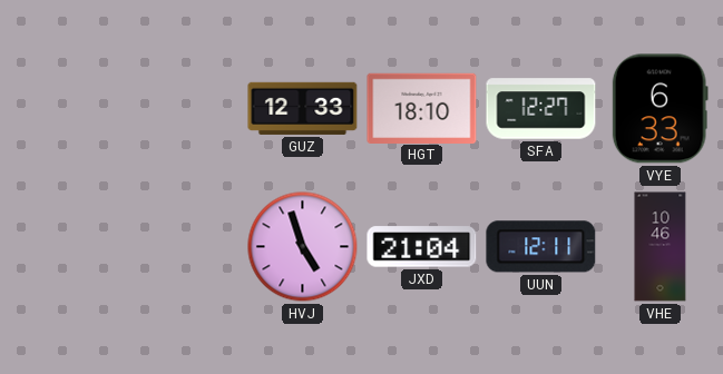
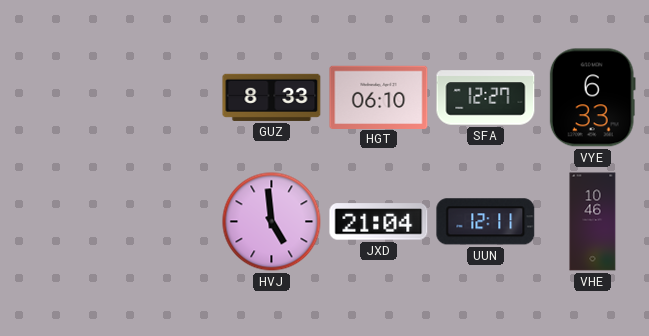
GUZ: 12:33 -> 8:33
HGT: 18:10 -> 06:10
HVJ: 4:57 -> 4:59
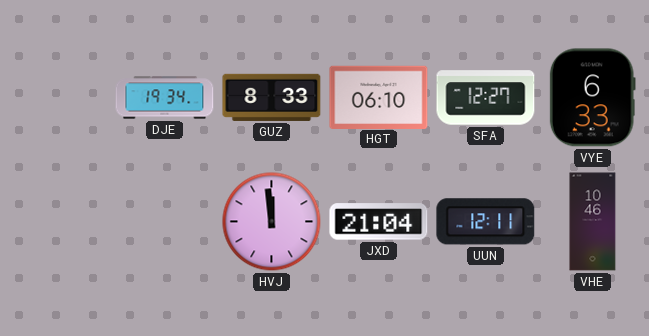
DJE: none -> 19:34
HVJ: 4:59 -> 11:59
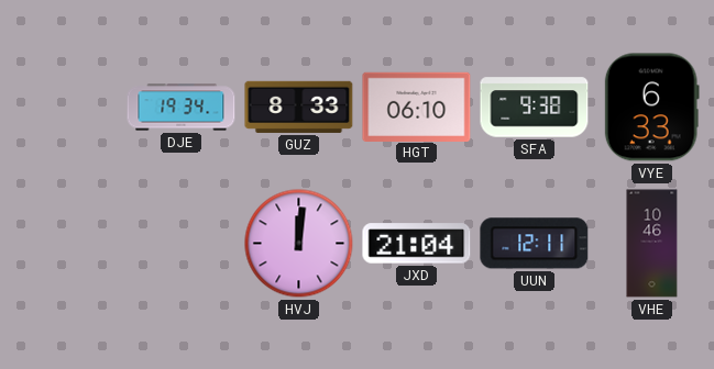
SFA: 12:27 -> 9:38
HVJ: 11:59 -> 12:01
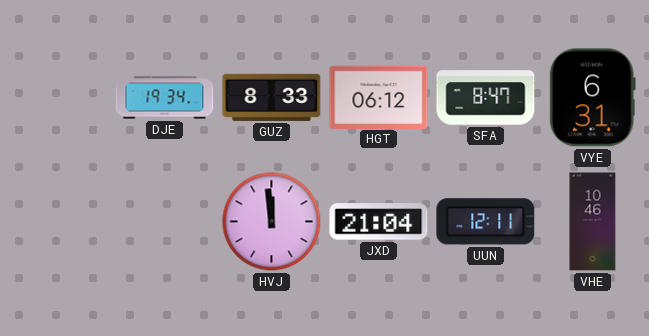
HGT: 06:10 -> 06:12
SFA: 9:38 -> 8:47
VYE: 6:33 -> 6:31
HVJ: 12:01 -> 11:59
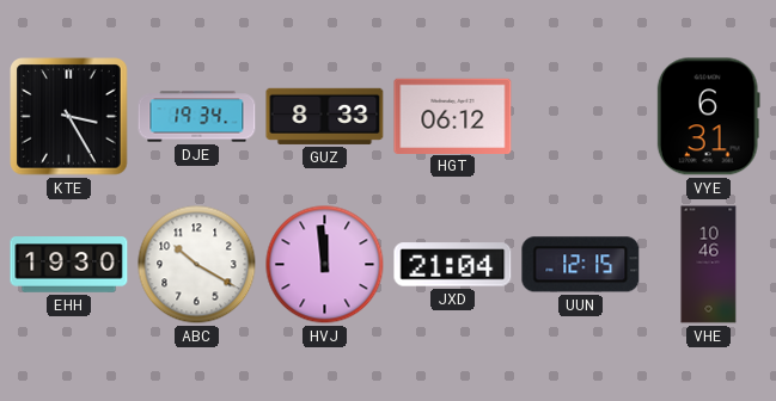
KTE: none -> 3:25
SFA: 8:47 -> none
EHH: none -> 19:30
ABC: none -> 10:20
UUN: 12:11 -> 12:15
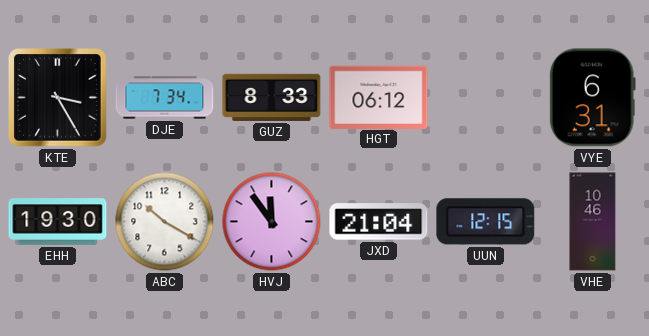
DJE: 19:34 -> 7:34
HVJ: 11:59 -> 11:54
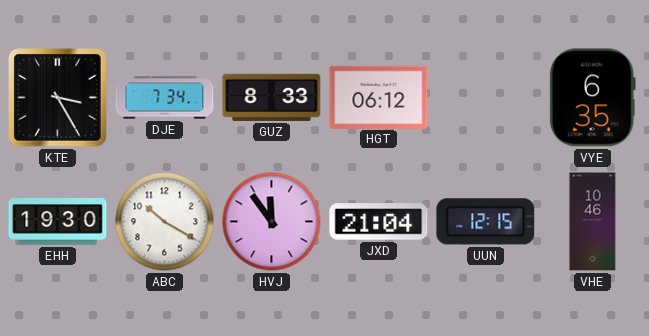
VYE: 6:31 -> 6:35
